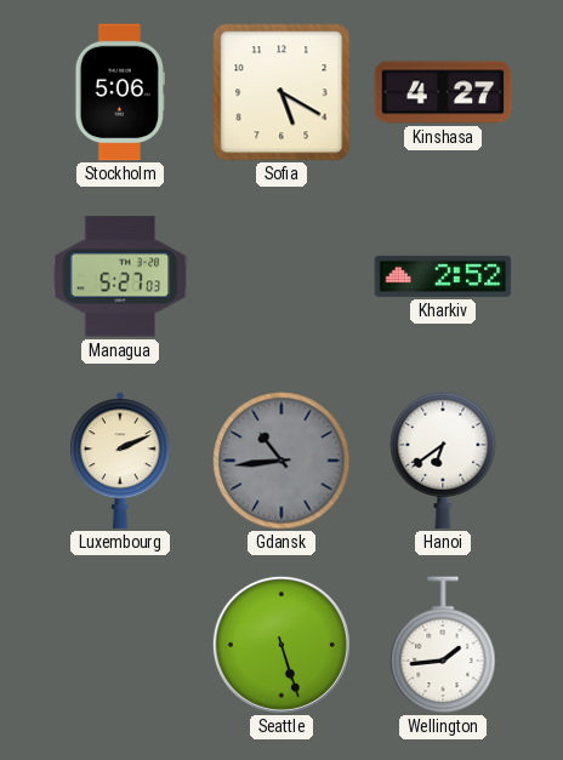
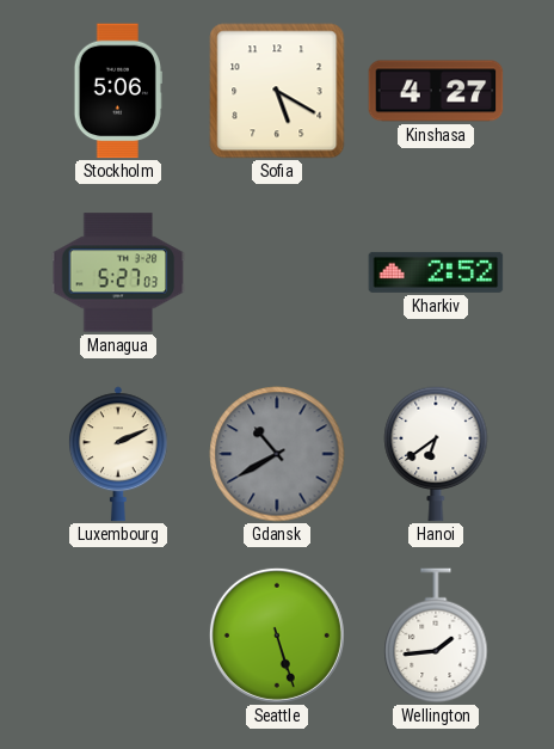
Gdansk: 10:44 -> 10:40
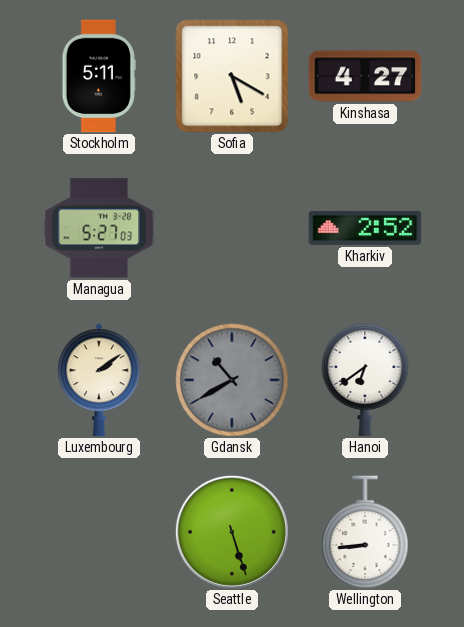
Stockholm: 5:06 -> 5:11
Luxembourg: 2:11 -> 2:09
Wellington: 1:44 -> 8:44
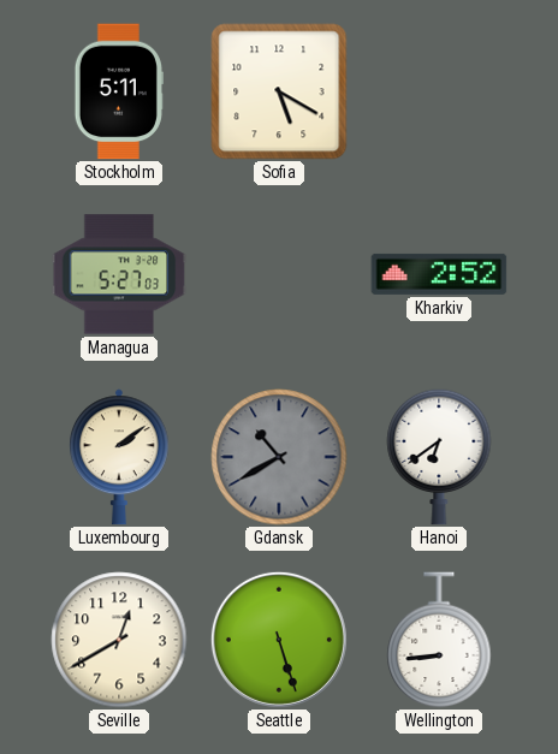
Kinshasa: 4:27 -> none
Seville: none -> 12:40
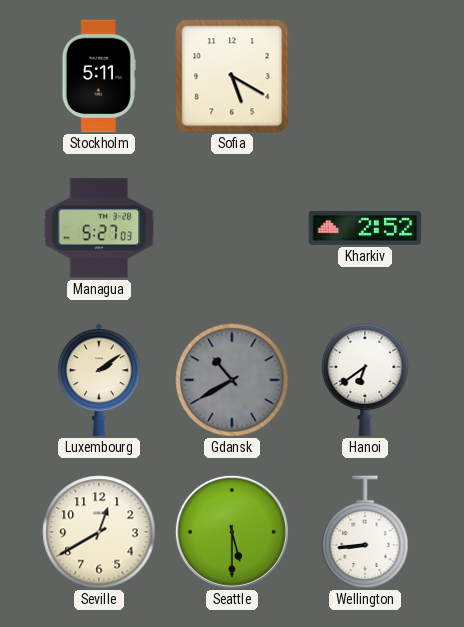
Seattle: 5:27 -> 5:30
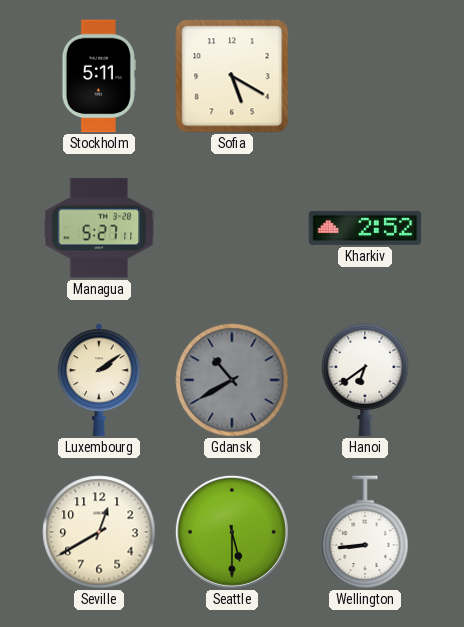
Managua: 5:27:03 -> 5:27:11
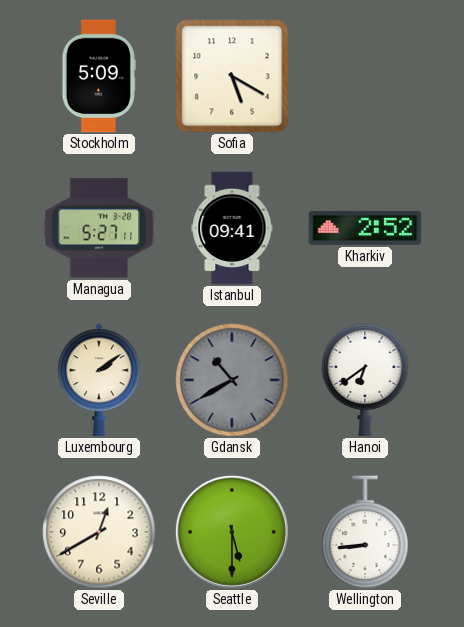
Stockholm: 5:11 -> 5:09
Istanbul: none -> 09:41
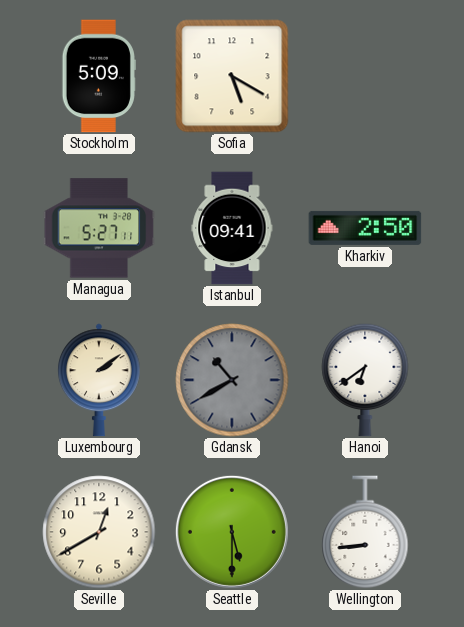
Kharkiv: 2:52 -> 2:50
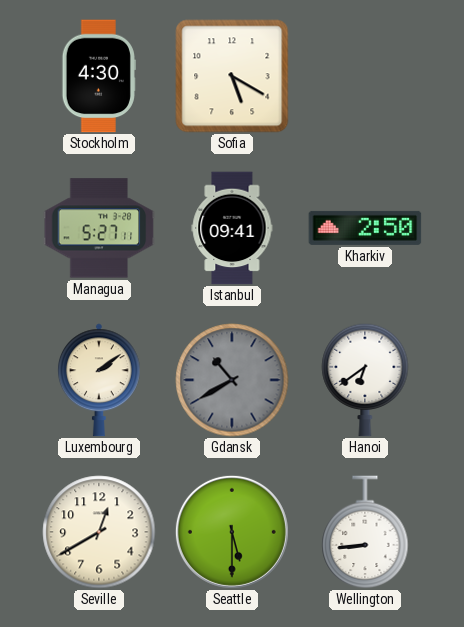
Stockholm: 5:09 -> 4:30
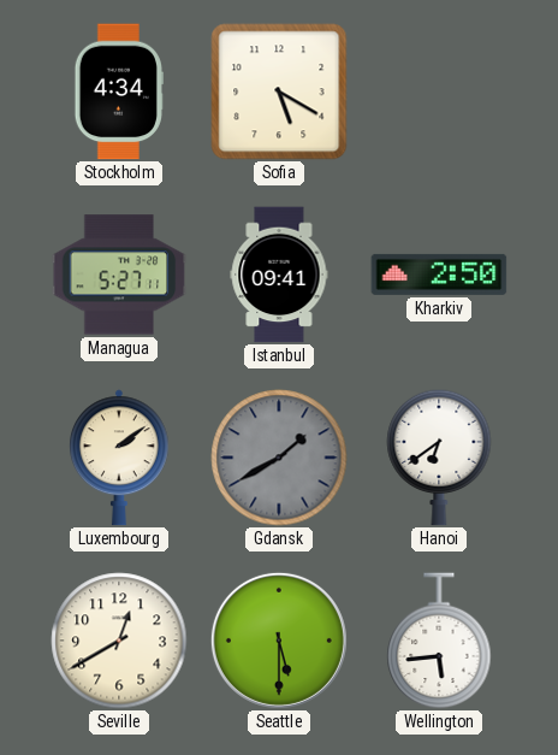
Stockholm: 4:30 -> 4:34
Gdansk: 10:40 -> 1:40
Wellington: 8:44 -> 5:44
